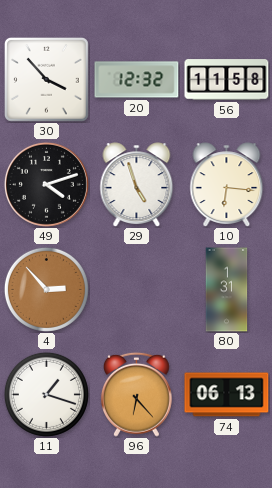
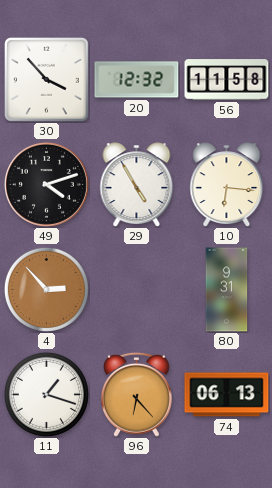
29: 4:57 -> 4:55
80: 1:31 -> 9:31
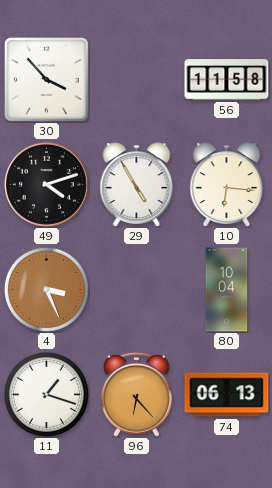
20: 12:32 -> none
4: 2:53 -> 3:26
80: 9:31 -> 10:04
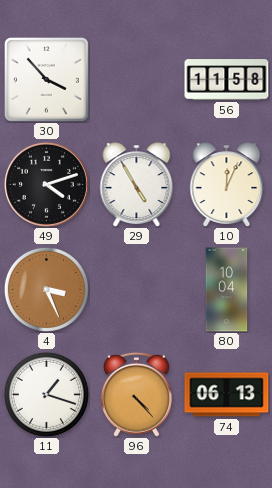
10: 6:16 -> 12:04
96: 6:23 -> 4:23
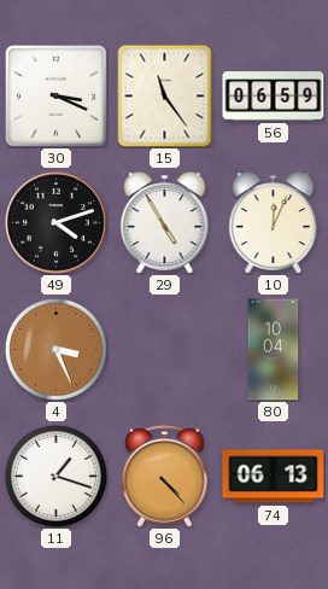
30: 3:53 -> 3:19
15: none -> 11:24
56: 11:58 -> 06:59
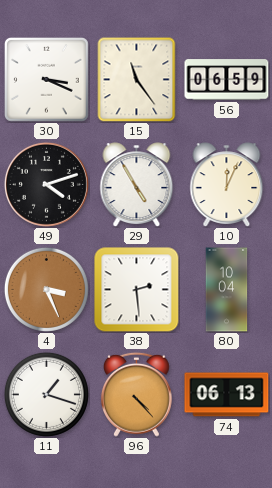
38: none -> 2:29
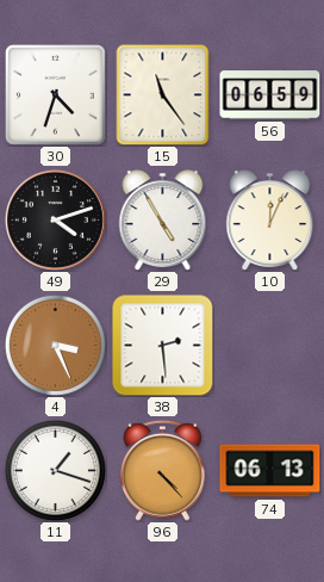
30: 3:19 -> 4:33
80: 10:04 -> none
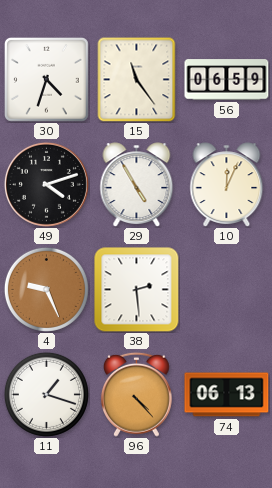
4: 3:26 -> 9:26
